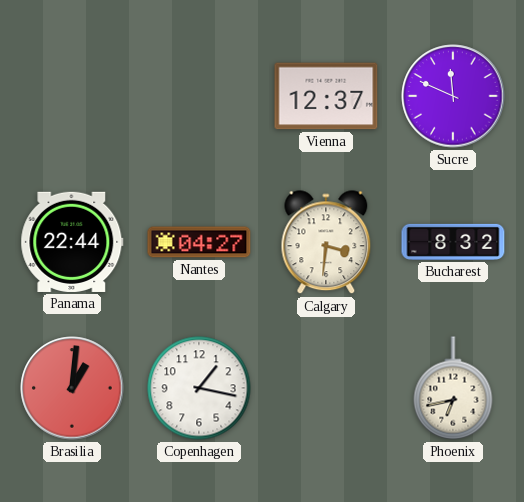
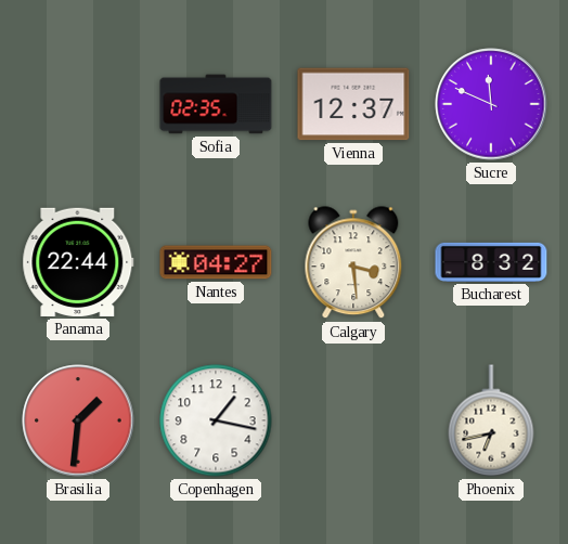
Sofia: none -> 02:35
Calgary: 3:31 -> 3:29
Brasilia: 1:01 -> 1:31
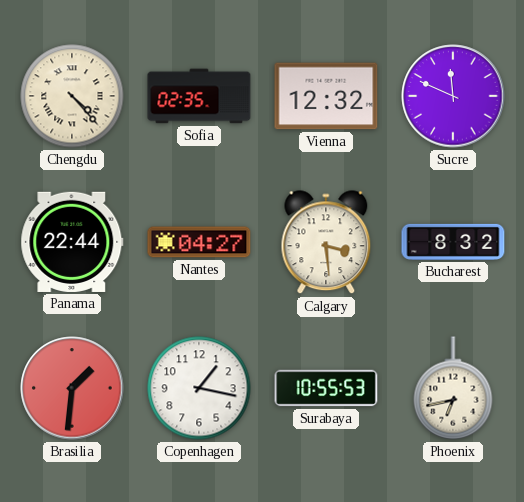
Chengdu: none -> 4:23
Vienna: 12:37 -> 12:32
Surabaya: none -> 10:55
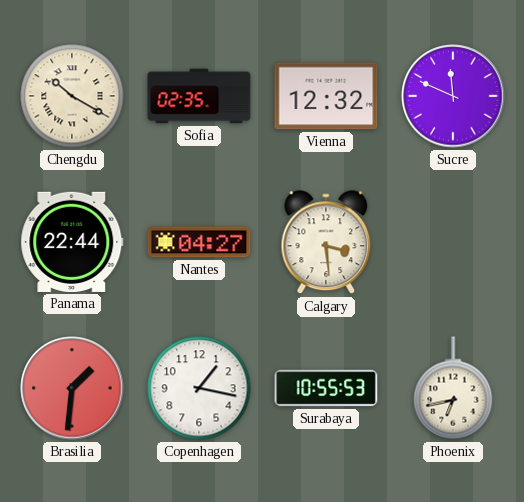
Chengdu: 4:23 -> 10:20
Bucharest: 8:32 -> none
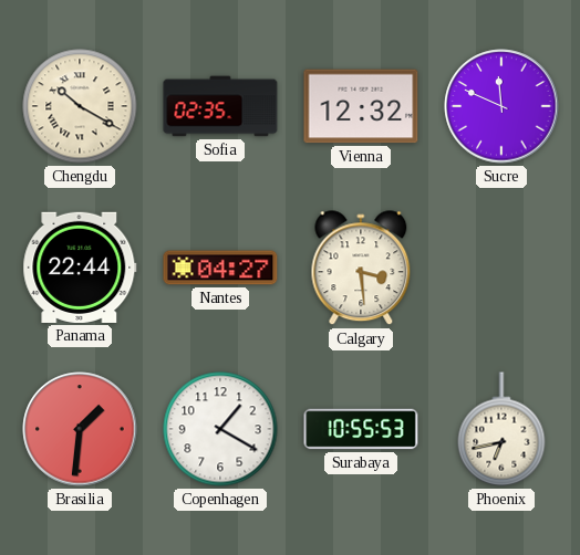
Copenhagen: 1:17 -> 1:20
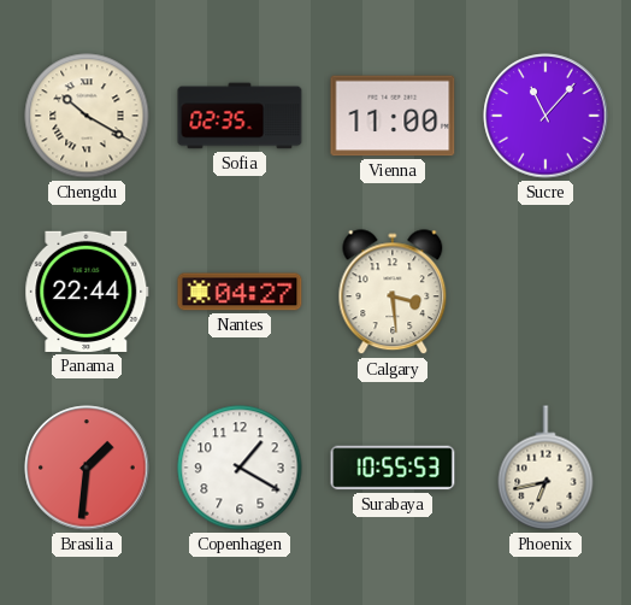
Vienna: 12:32 -> 11:00
Sucre: 11:49 -> 11:07
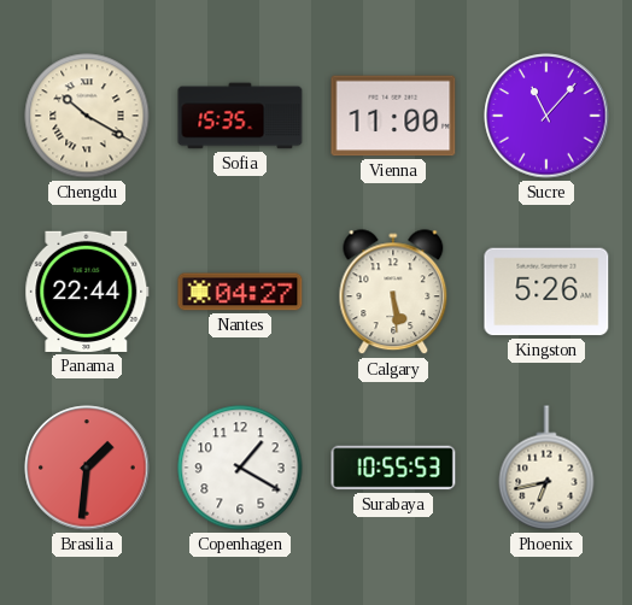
Sofia: 02:35 -> 15:35
Calgary: 3:29 -> 5:29
Kingston: none -> 5:26
